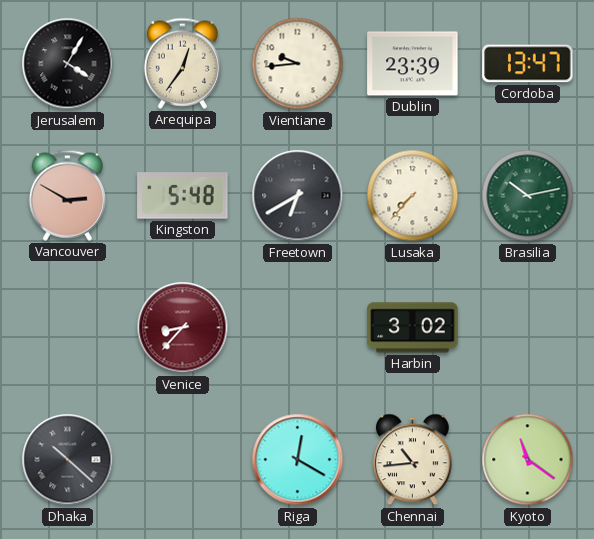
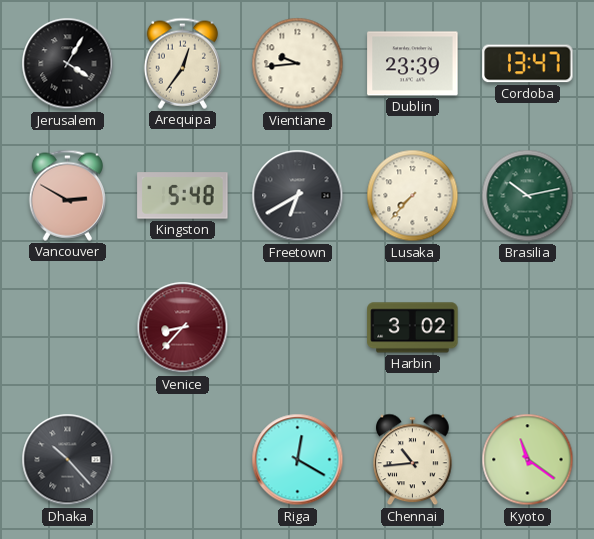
Dhaka: 10:22 -> 10:23
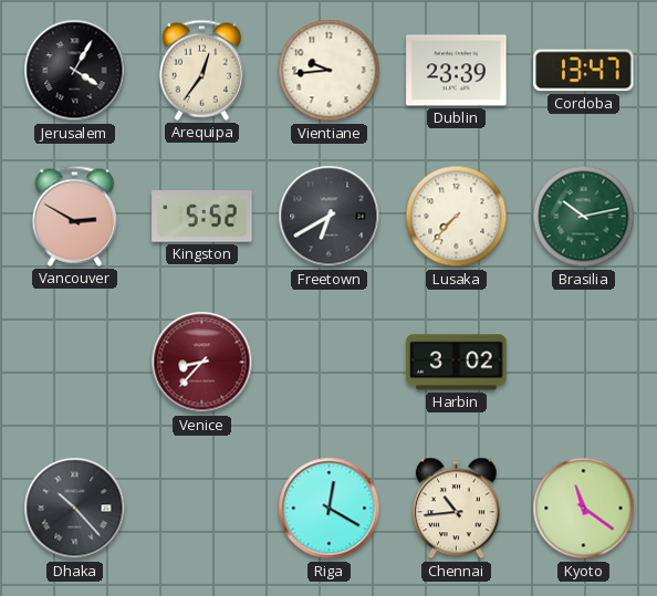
Kingston: 5:48 -> 5:52
